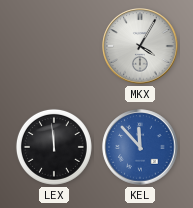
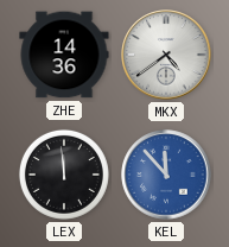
ZHE: none -> 14:36
MKX: 4:05 -> 4:39
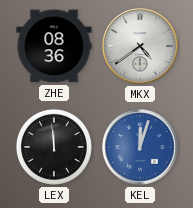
ZHE: 14:36 -> 08:36
KEL: 11:53 -> 12:03
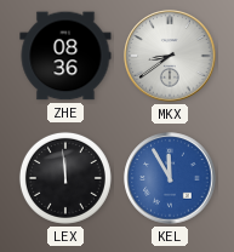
MKX: 4:39 -> 8:39
KEL: 12:03 -> 11:55
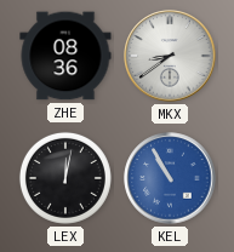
LEX: 11:59 -> 12:02
KEL: 11:55 -> 10:55
